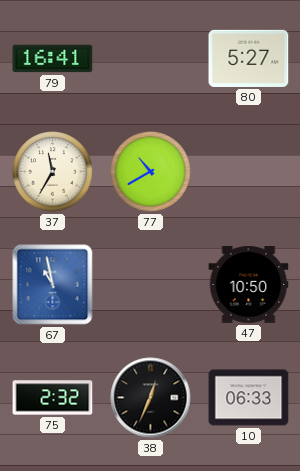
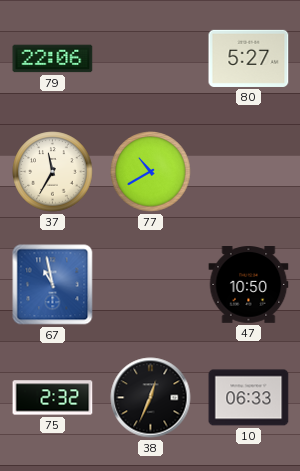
79: 16:41 -> 22:06
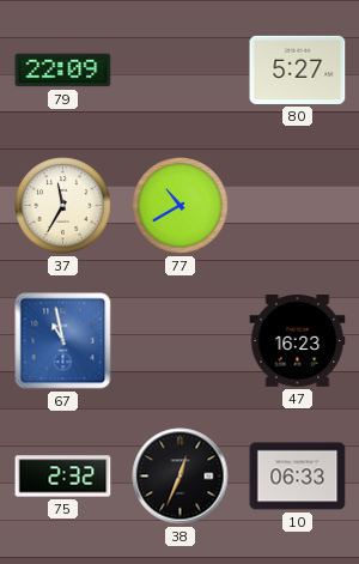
79: 22:06 -> 22:09
47: 10:50 -> 16:23
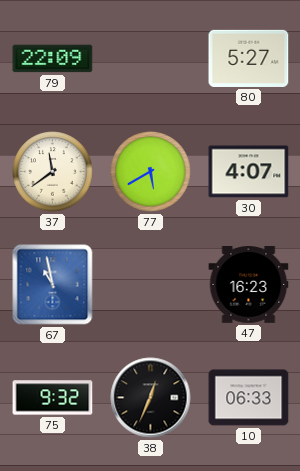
37: 11:35 -> 11:39
77: 10:40 -> 5:40
30: none -> 4:07
75: 2:32 -> 9:32
